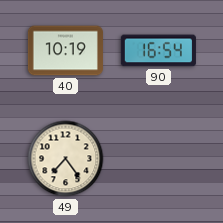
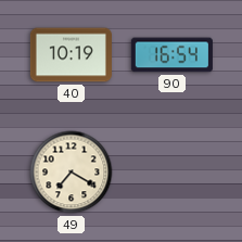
49: 7:24 -> 7:20
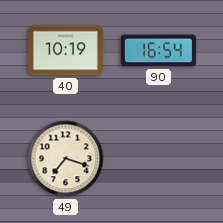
49: 7:20 -> 7:18
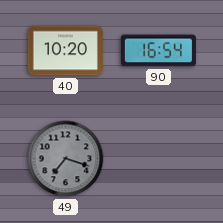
40: 10:19 -> 10:20
49 dial: cream -> grey
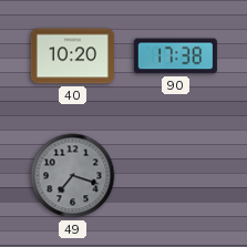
90: 16:54 -> 17:38
